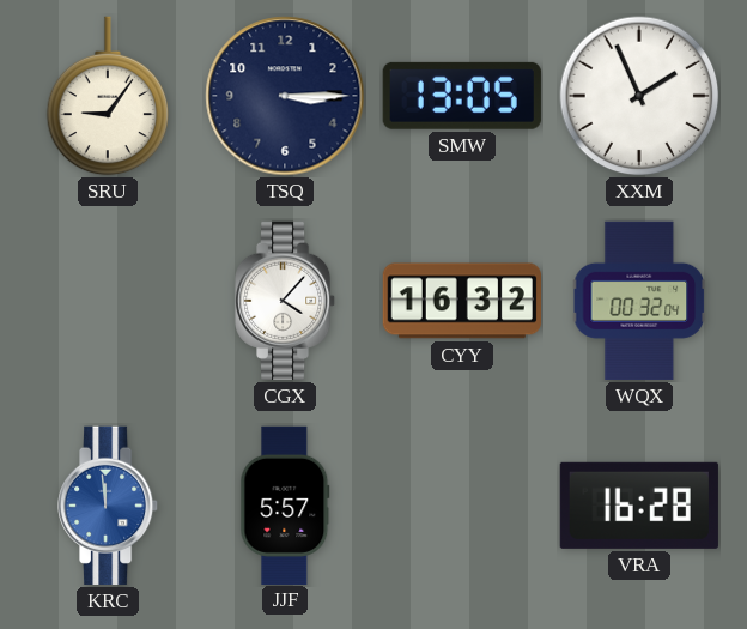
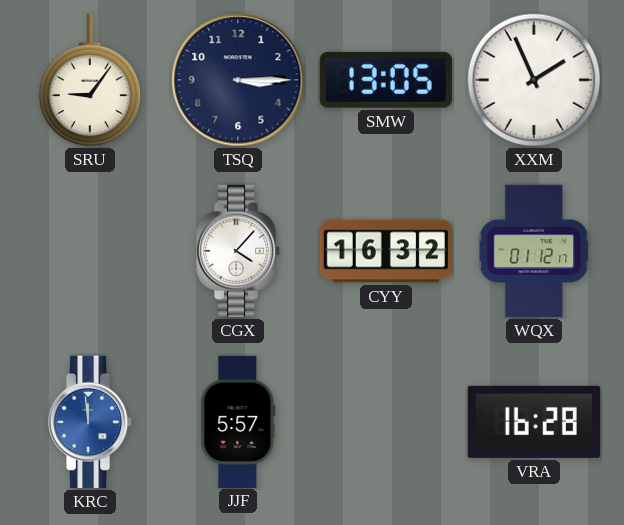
WQX: 00:32 -> 01:12
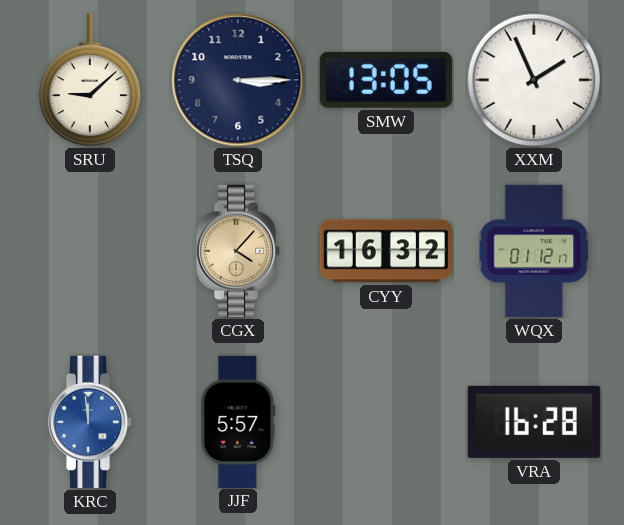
SRU: 9:06 -> 9:08
CGX dial: white -> champagne
